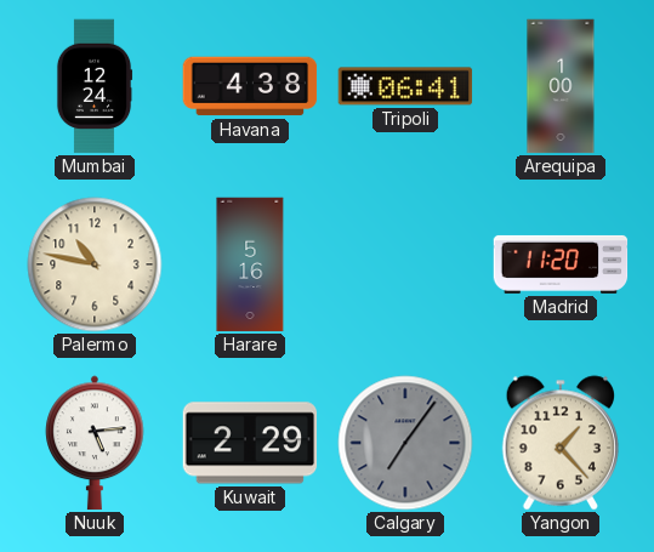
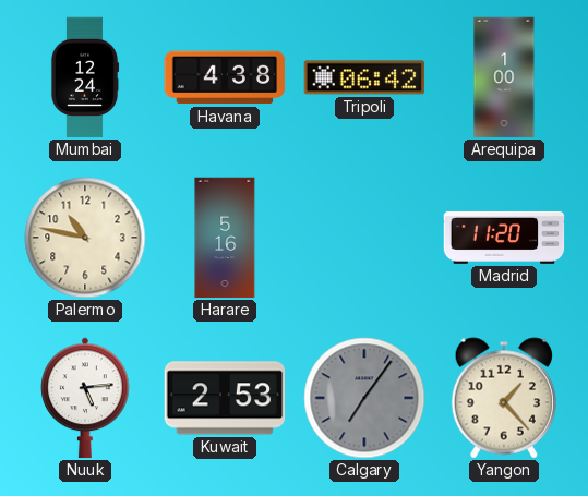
Tripoli: 06:41 -> 06:42
Kuwait: 2:29 -> 2:53
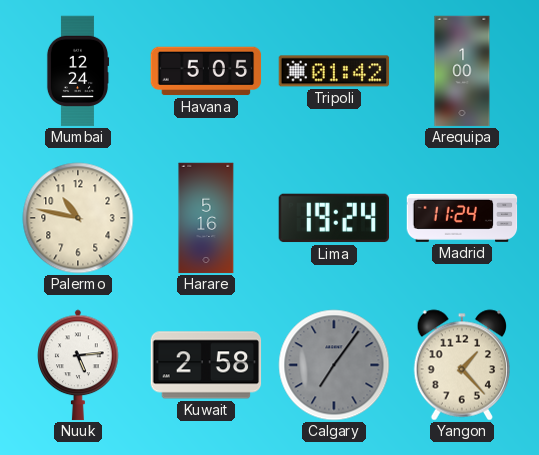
Havana: 4:38 -> 5:05
Tripoli: 06:42 -> 01:42
Lima: none -> 19:24
Madrid: 11:20 -> 11:24
Kuwait: 2:53 -> 2:58
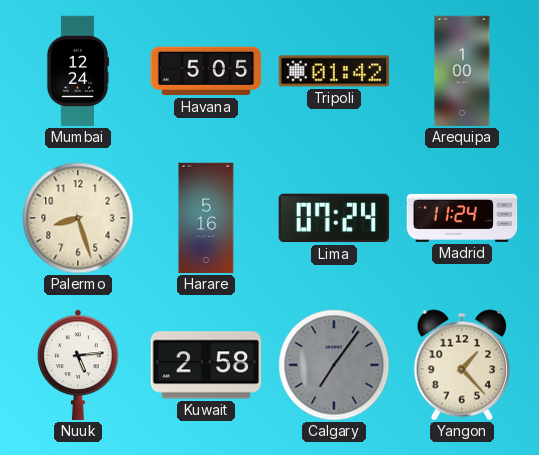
Palermo: 10:47 -> 8:27
Lima: 19:24 -> 07:24
